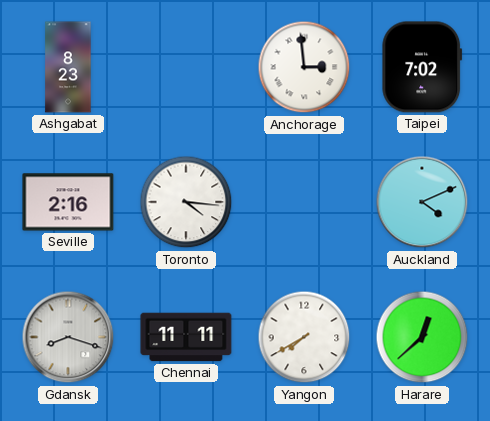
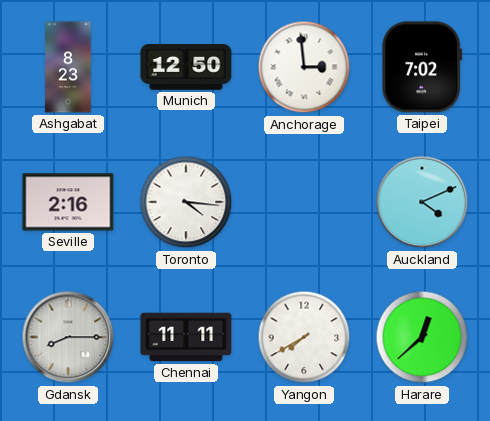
Munich: none -> 12:50
Gdansk: 8:18 -> 8:15
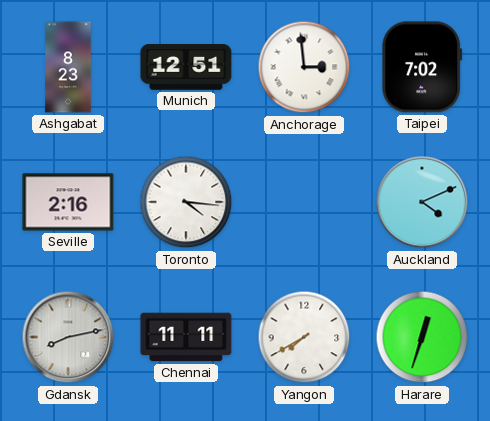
Munich: 12:50 -> 12:51
Gdansk: 8:15 -> 8:13
Harare: 12:38 -> 12:33
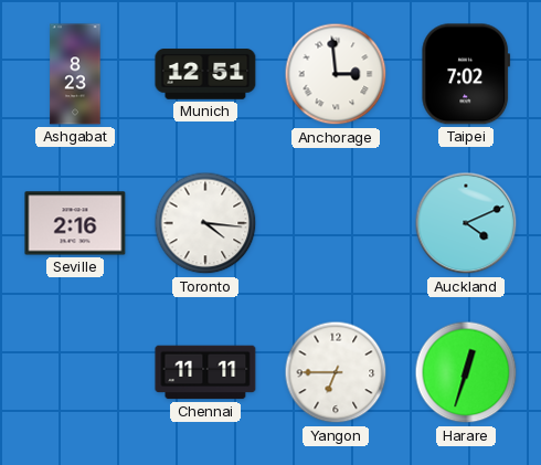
Gdansk: 8:13 -> none
Yangon: 7:40 -> 6:45
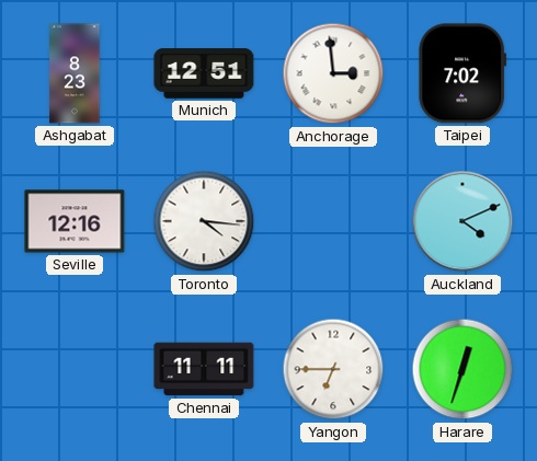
Seville: 2:16 -> 12:16
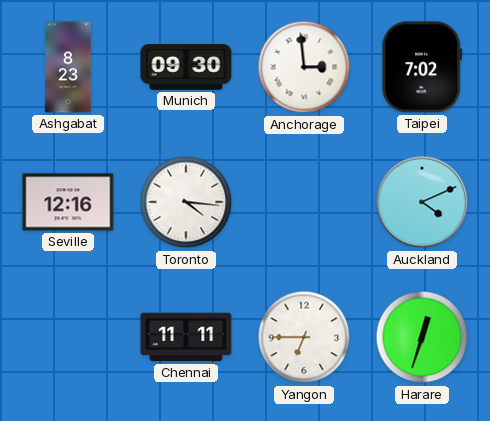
Munich: 12:51 -> 09:30
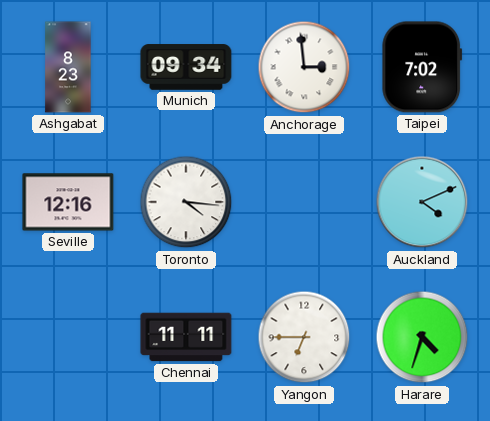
Munich: 09:30 -> 09:34
Harare: 12:33 -> 4:33
